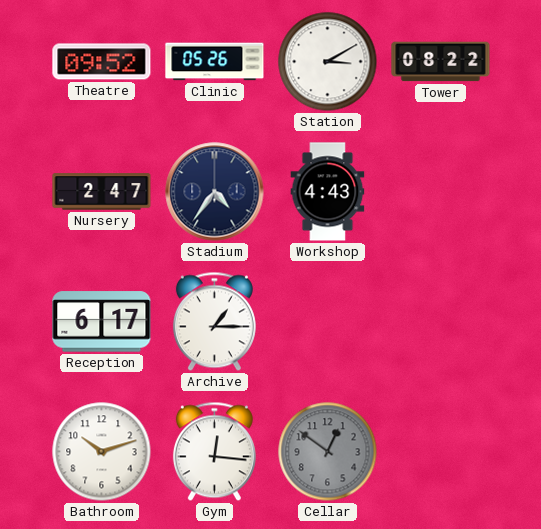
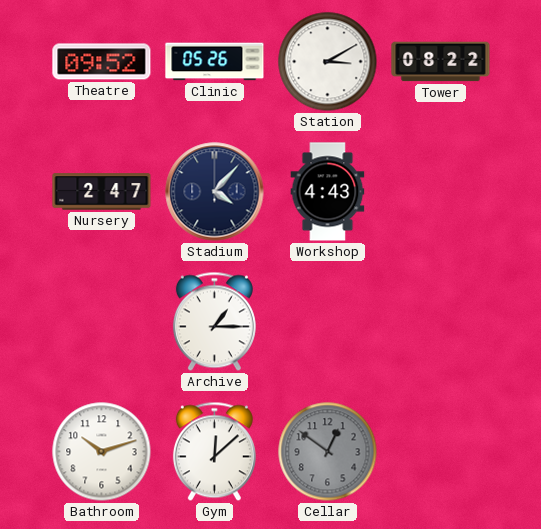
Stadium: 4:36 -> 4:07
Reception: 6:17 -> none
Gym: 12:16 -> 12:08
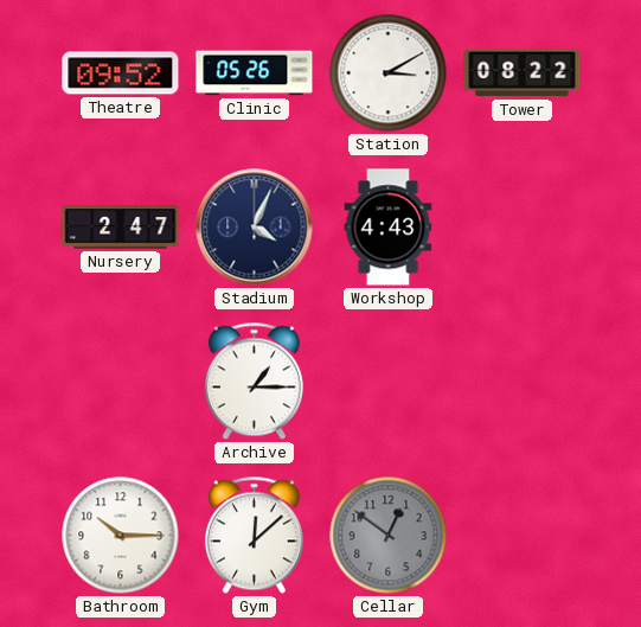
Stadium: 4:07 -> 4:04
Bathroom: 10:12 -> 10:15
